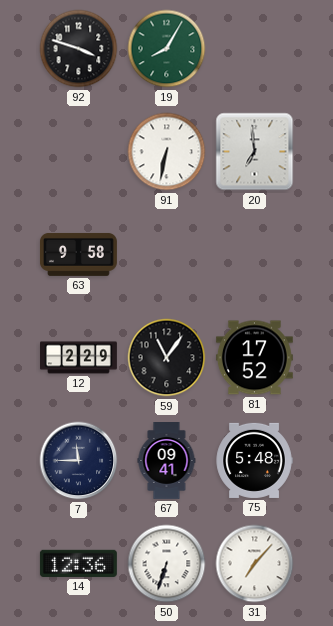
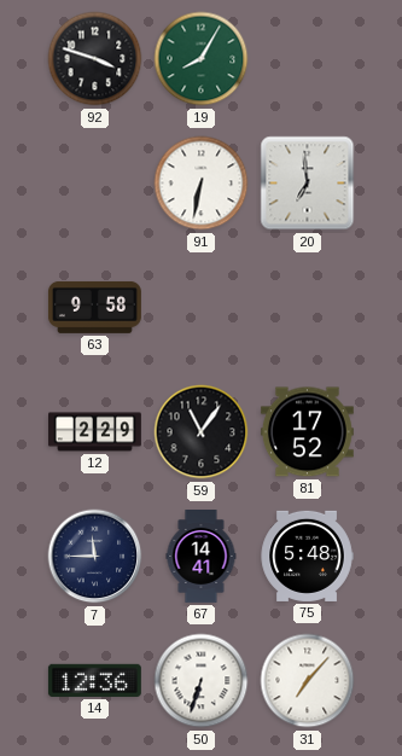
67: 09:41 -> 14:41
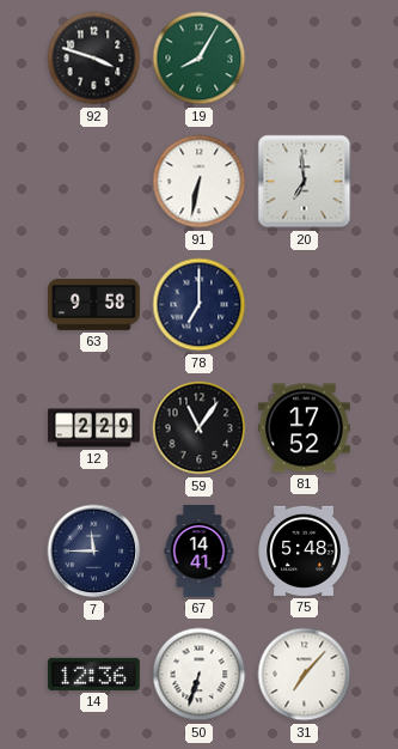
78: none -> 7:00
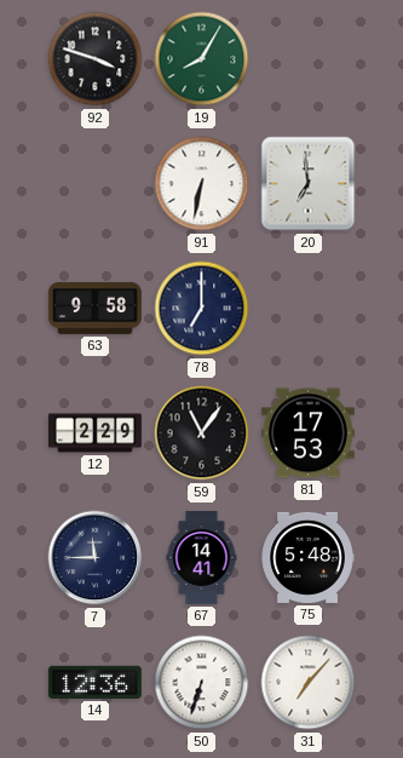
81: 17:52 -> 17:53
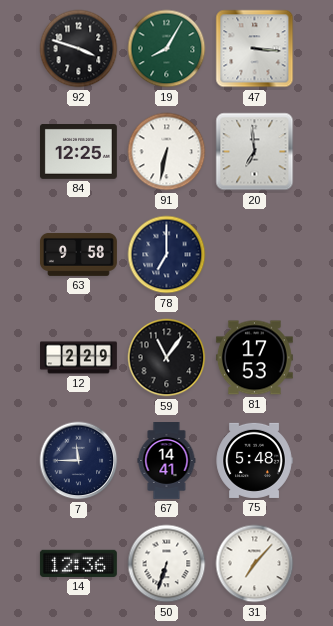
47: none -> 3:16
84: none -> 12:25
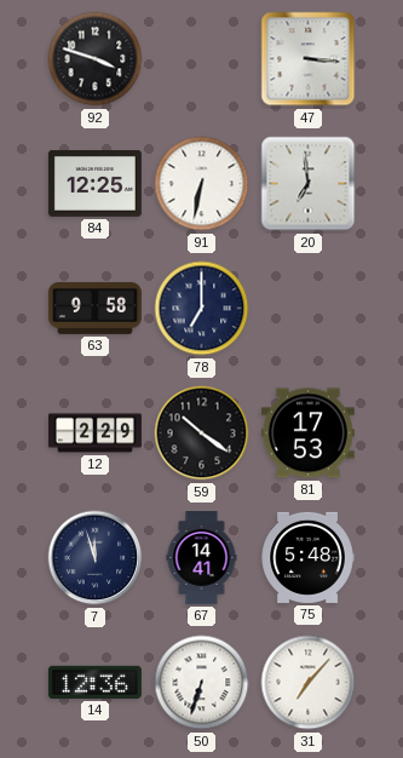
19: 8:05 -> none
59: 11:06 -> 10:21
7: 11:45 -> 11:57
